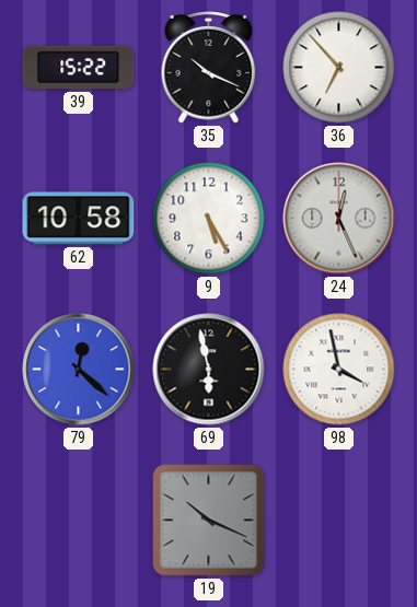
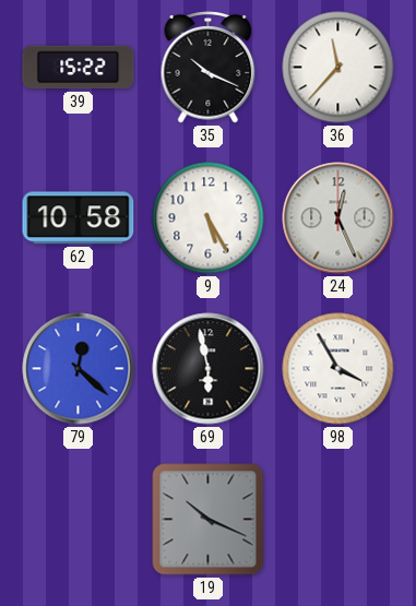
36: 6:53 -> 11:37
98: 3:58 -> 3:55
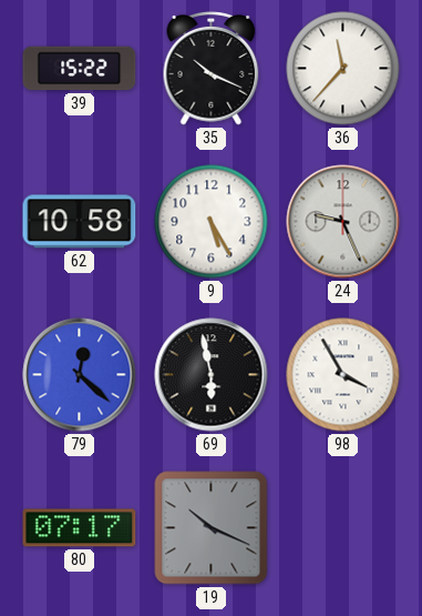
24: 12:26 -> 9:26
80: none -> 07:17
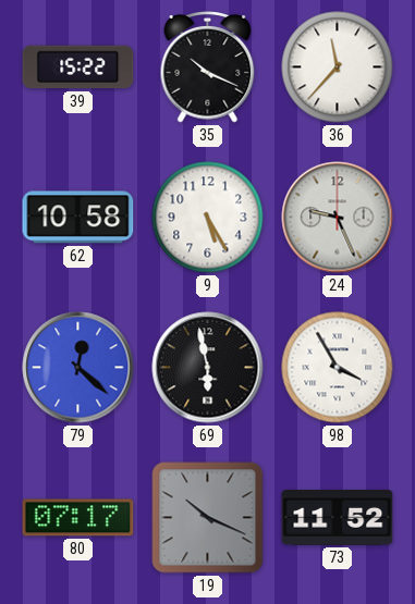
73: none -> 11:52
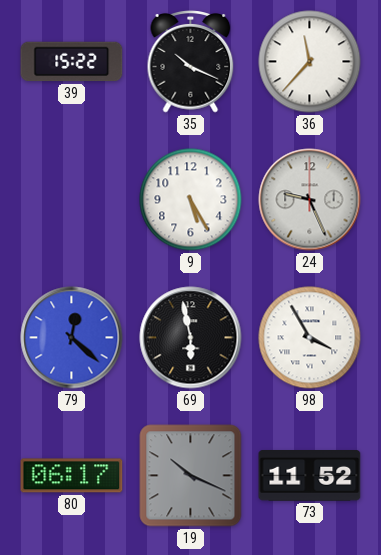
62: 10:58 -> none
80: 07:17 -> 06:17
